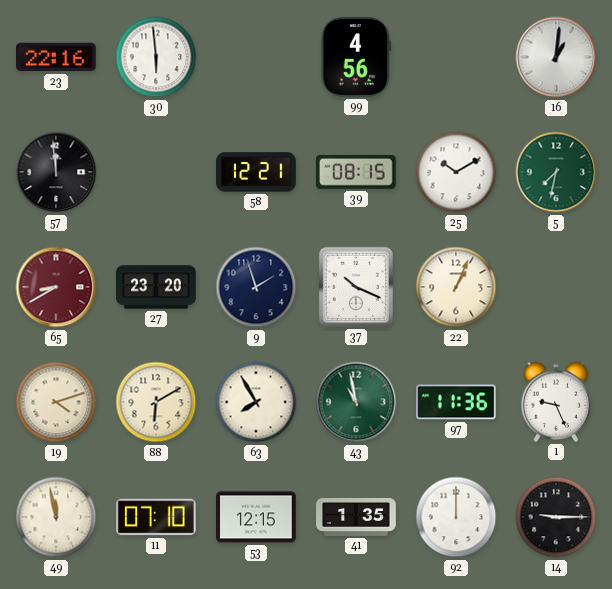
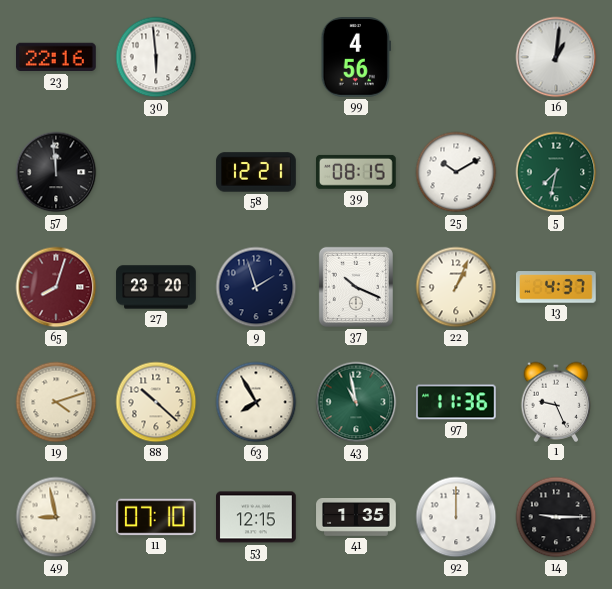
65: 8:40 -> 8:03
13: none -> 4:37
88: 6:10 -> 10:22
49: 11:58 -> 8:58
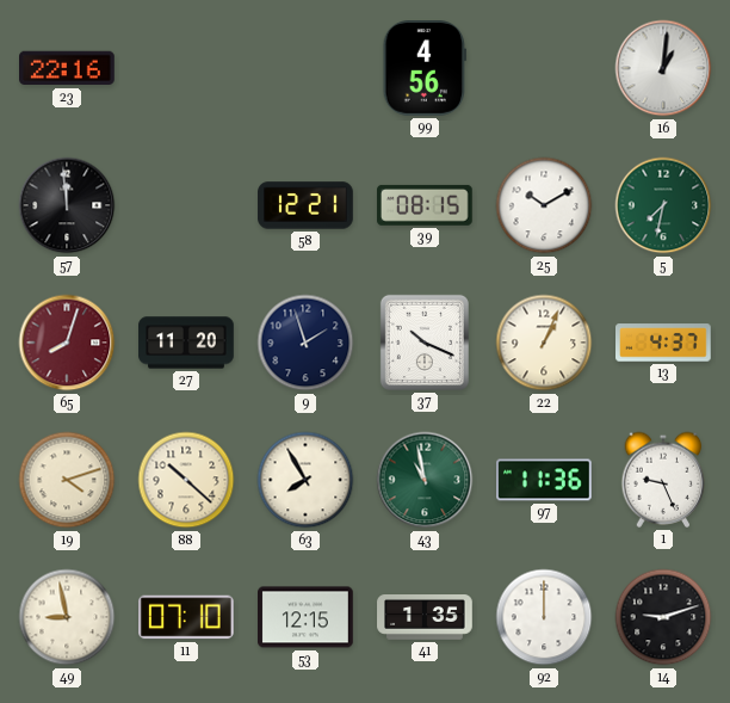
30: 5:59 -> none
27: 23:20 -> 11:20
14: 9:15 -> 9:12
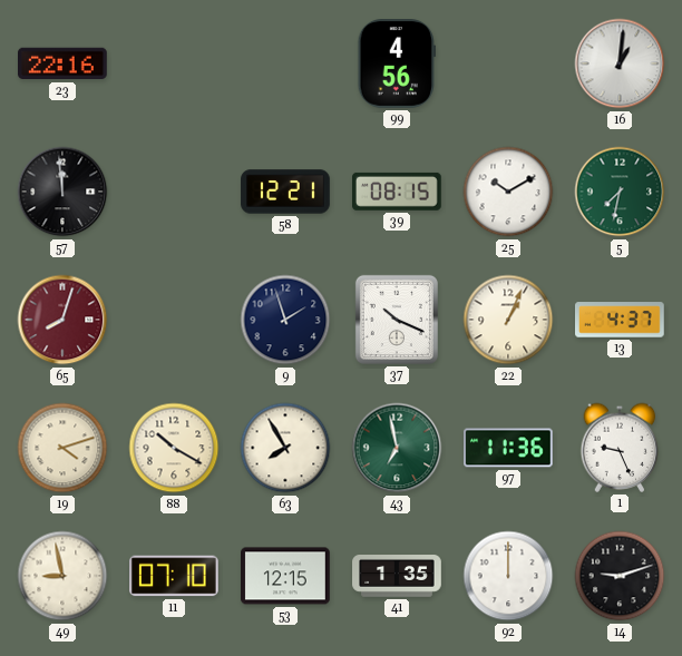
27: 11:20 -> none
88: 10:22 -> 10:20
43: 10:58 -> 6:58
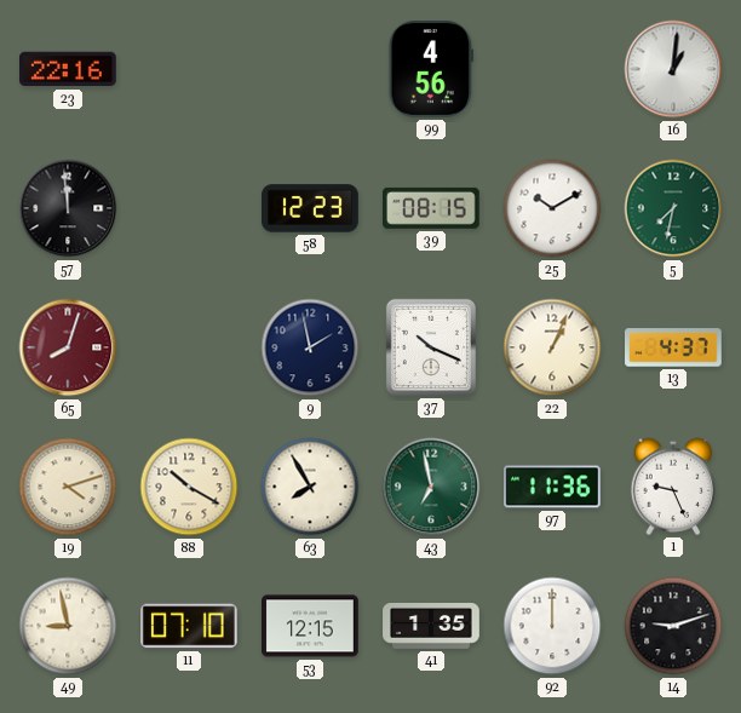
58: 12:21 -> 12:23
9: 1:57 -> 1:58
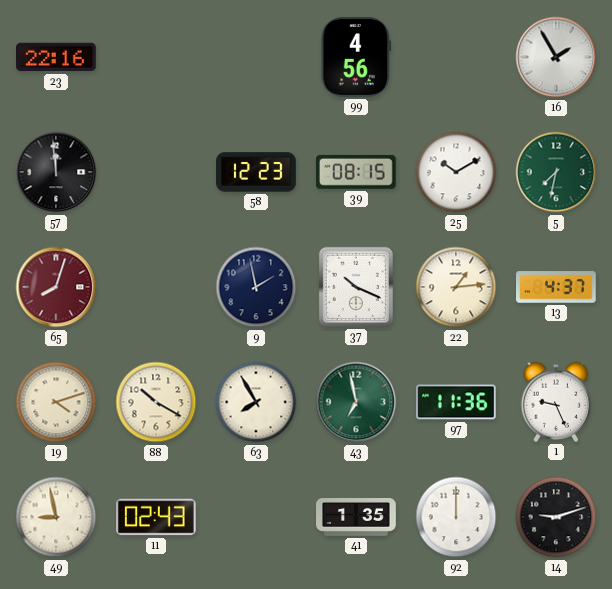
16: 1:01 -> 1:55
22: 1:04 -> 1:14
11: 07:10 -> 02:43
53: 12:15 -> none
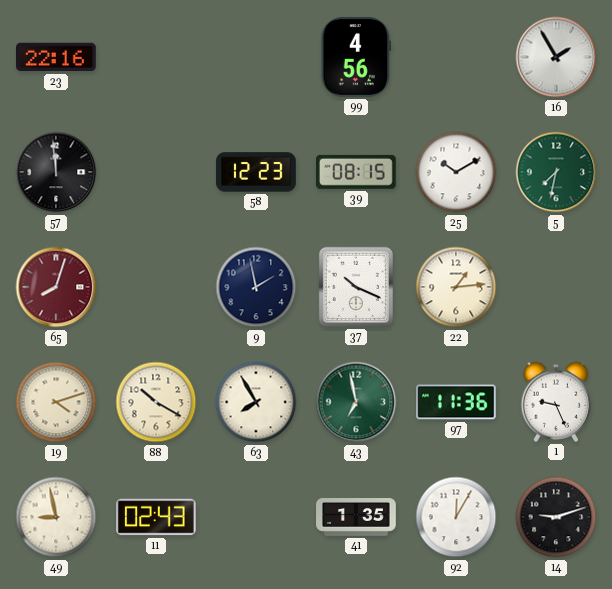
13: 4:37 -> none
92: 12:00 -> 12:05
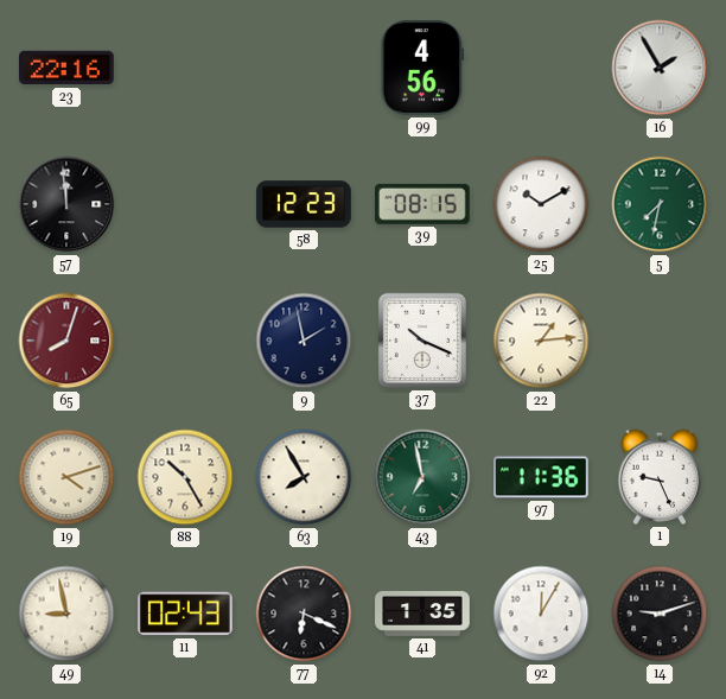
88: 10:20 -> 10:25
77: none -> 6:19
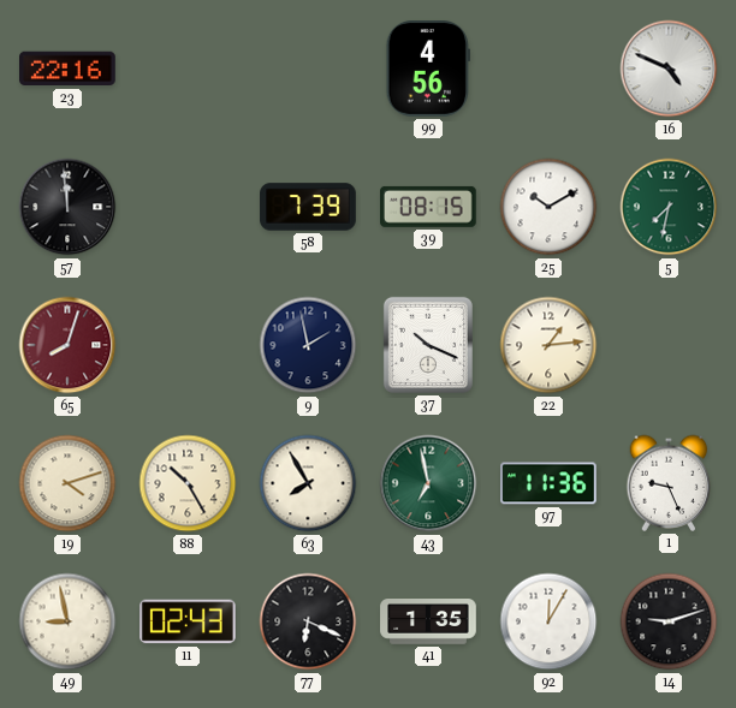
16: 1:55 -> 4:49
58: 12:23 -> 7:39
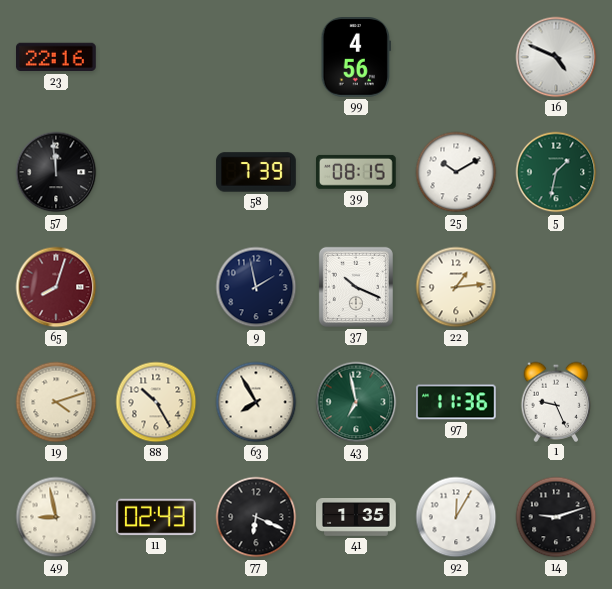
5: 7:32 -> 1:32
